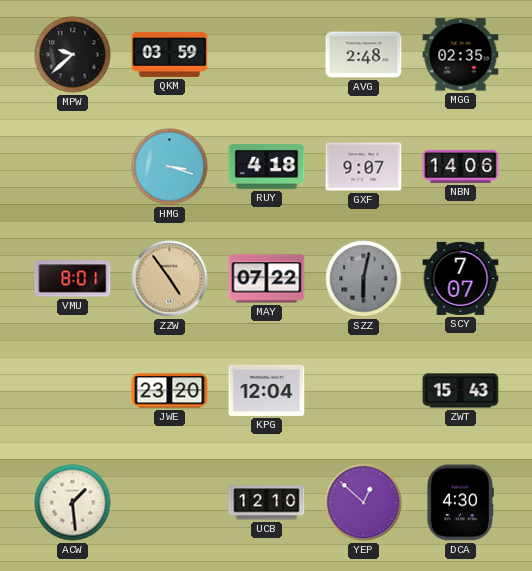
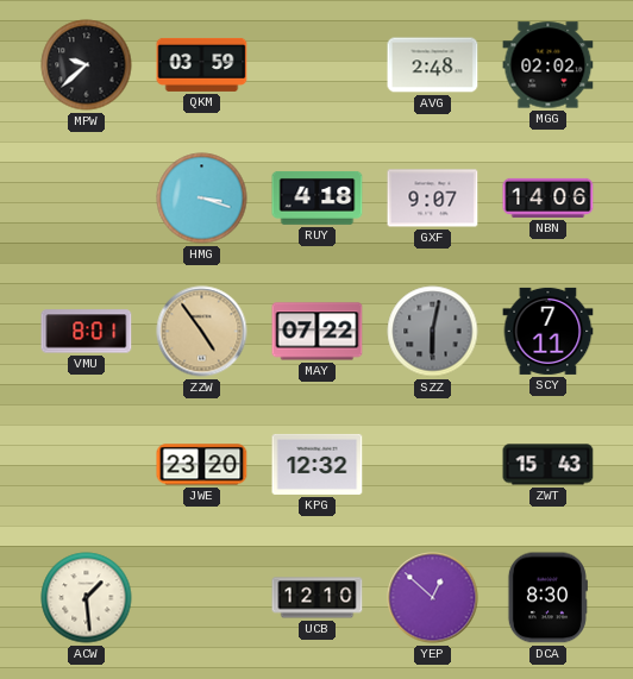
MGG: 02:35 -> 02:02
SCY: 7:07 -> 7:11
KPG: 12:04 -> 12:32
DCA: 4:30 -> 8:30
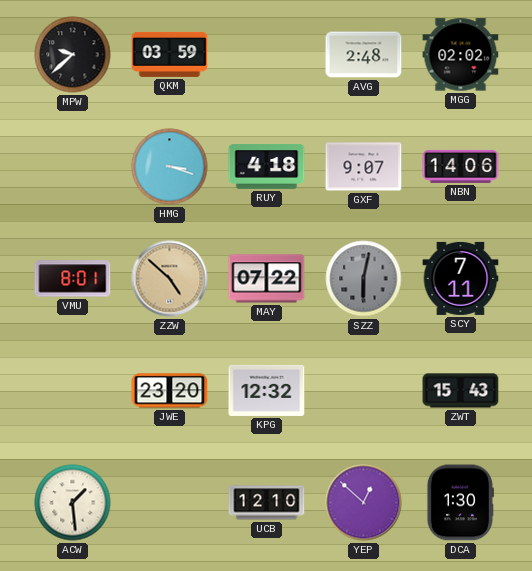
ZZW: 4:54 -> 4:52
DCA: 8:30 -> 1:30
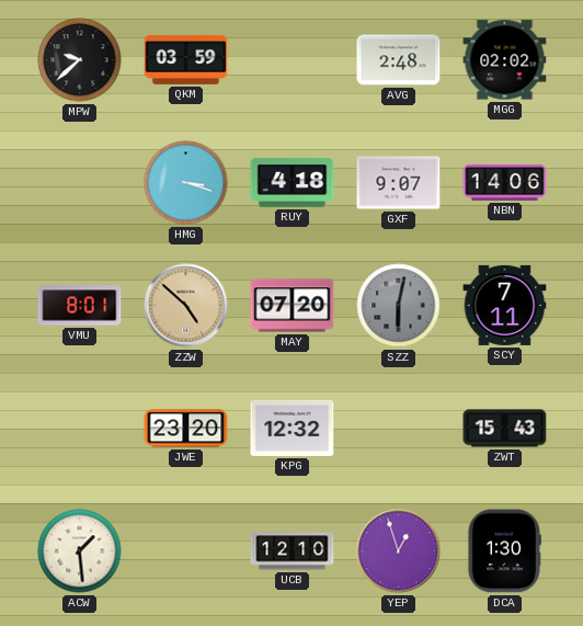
MAY: 07:22 -> 07:20
YEP: 12:52 -> 12:57
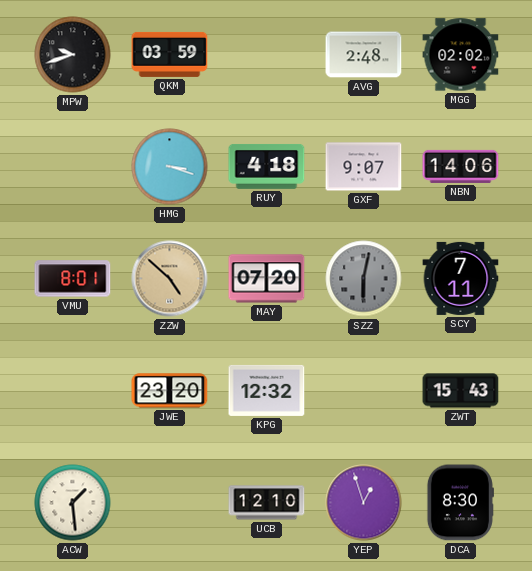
MPW: 9:38 -> 9:42
DCA: 1:30 -> 8:30
